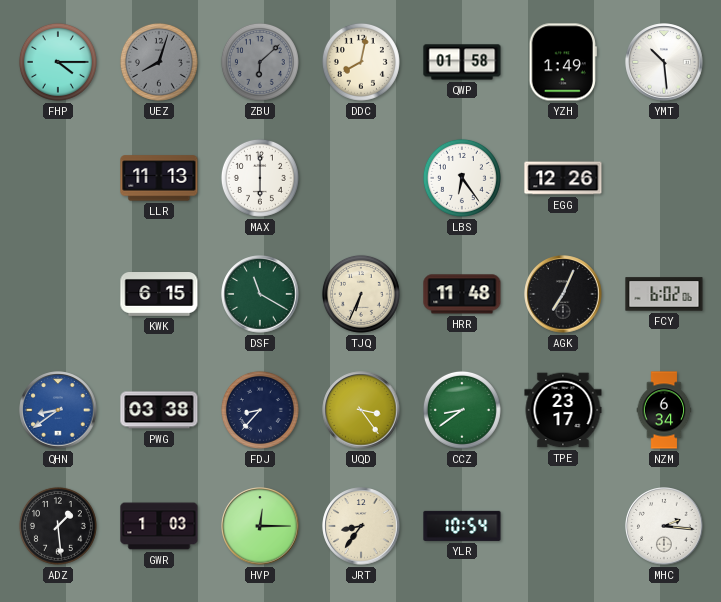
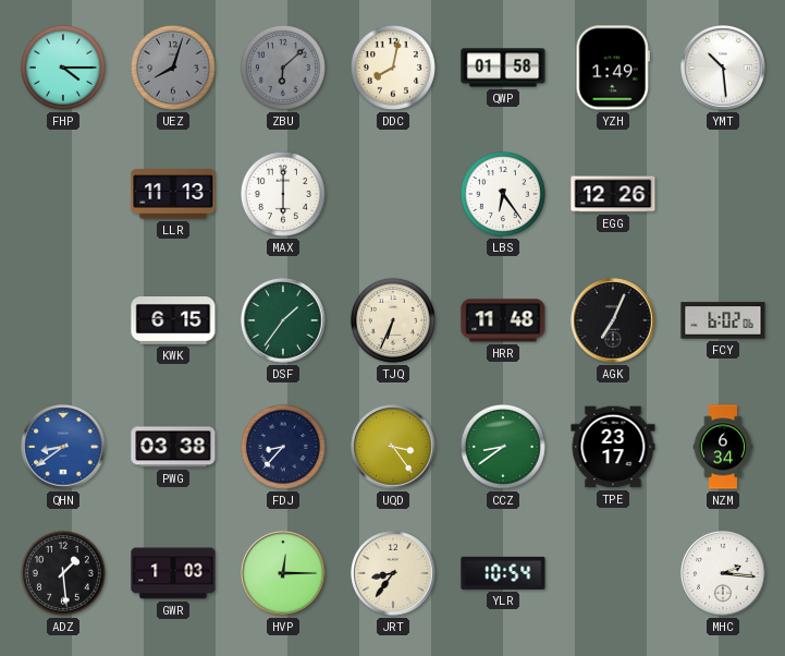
DSF: 11:20 -> 1:36
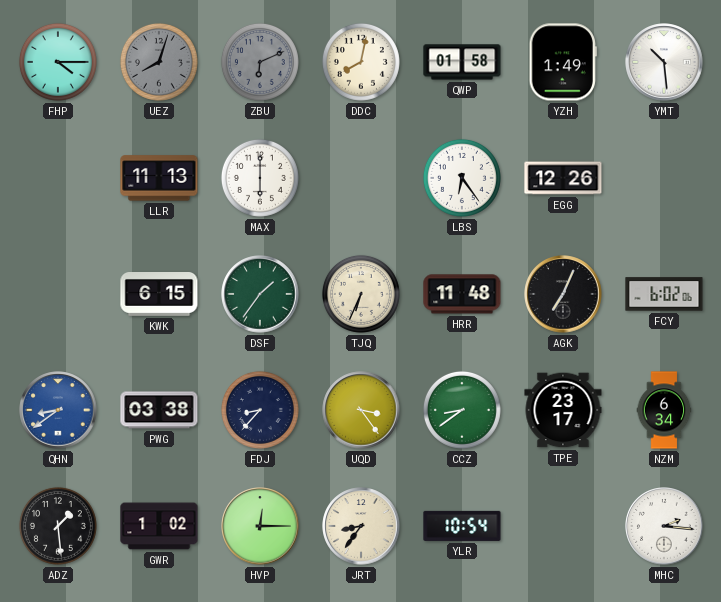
ZBU: 6:08 -> 6:11
GWR: 1:03 -> 1:02
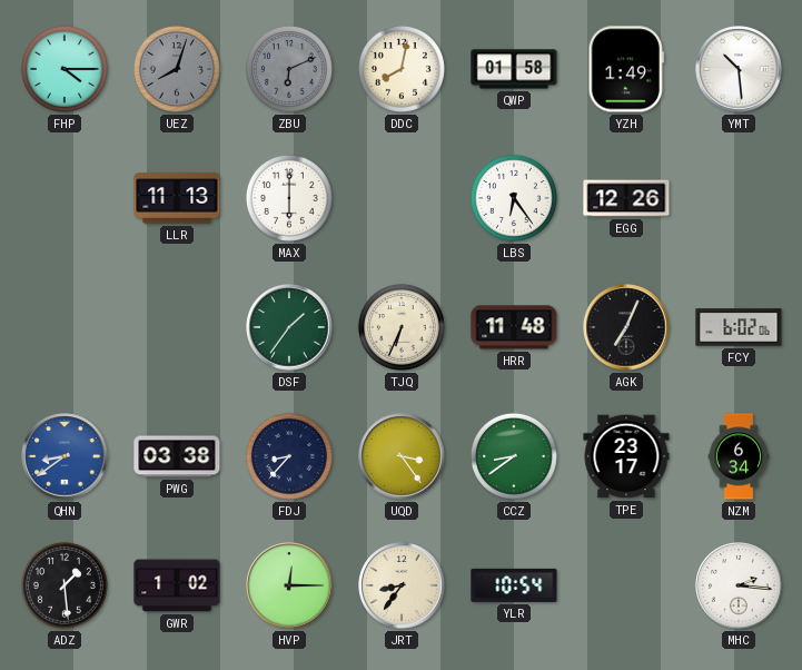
KWK: 6:15 -> none
